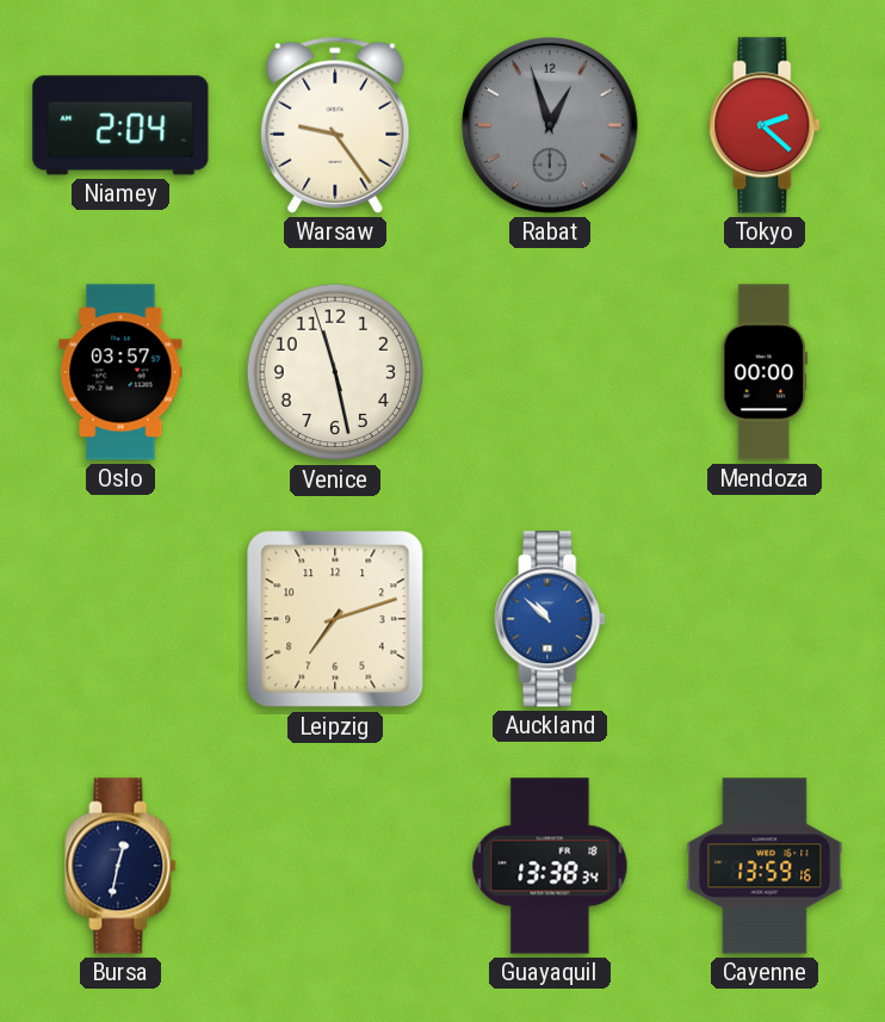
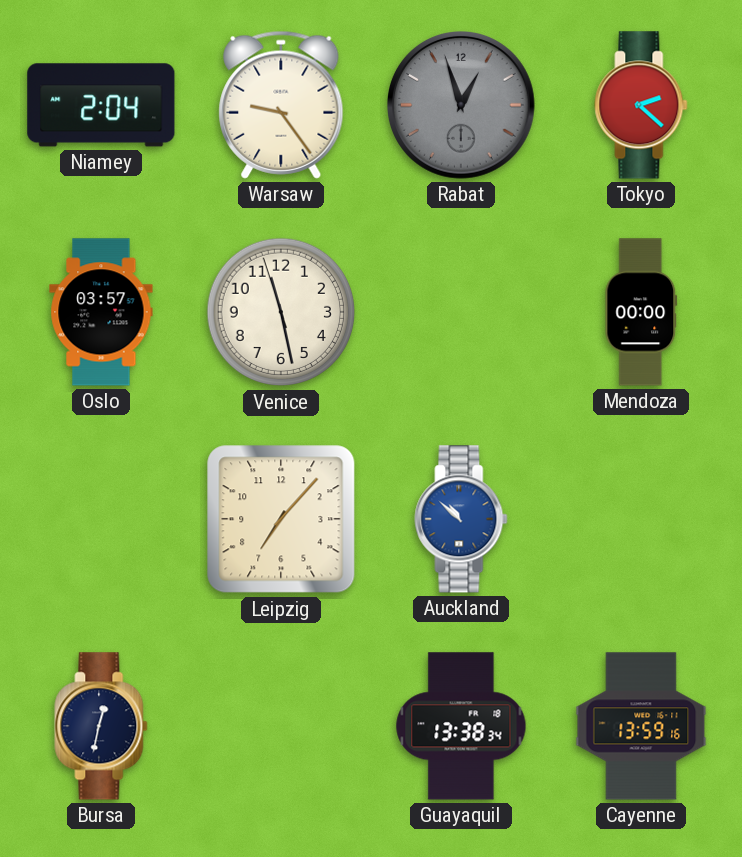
Leipzig: 7:12 -> 7:07
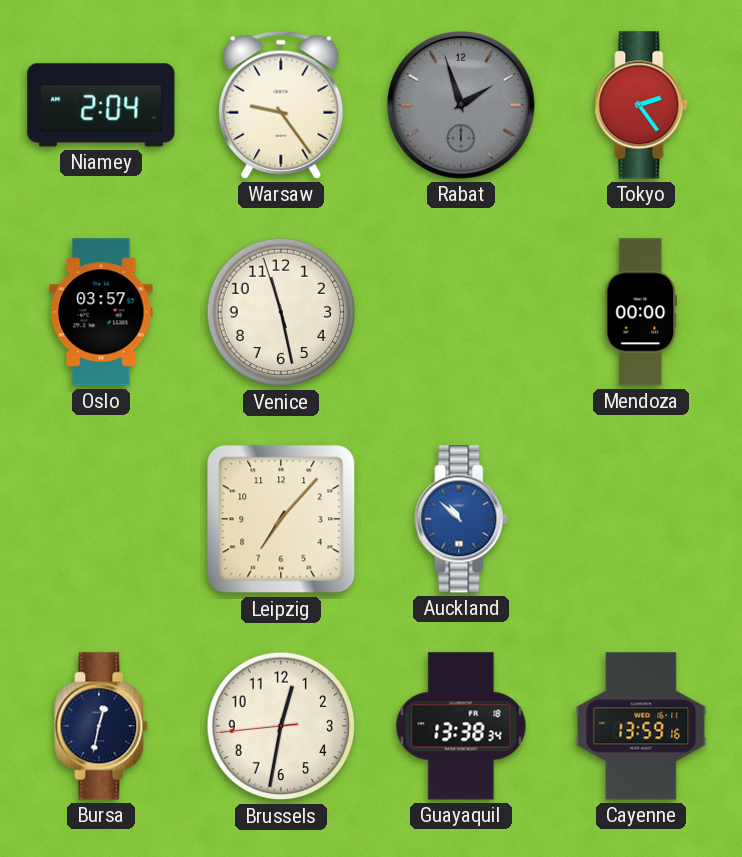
Rabat: 12:57 -> 1:57
Tokyo: 2:22 -> 2:24
Brussels: none -> 12:31
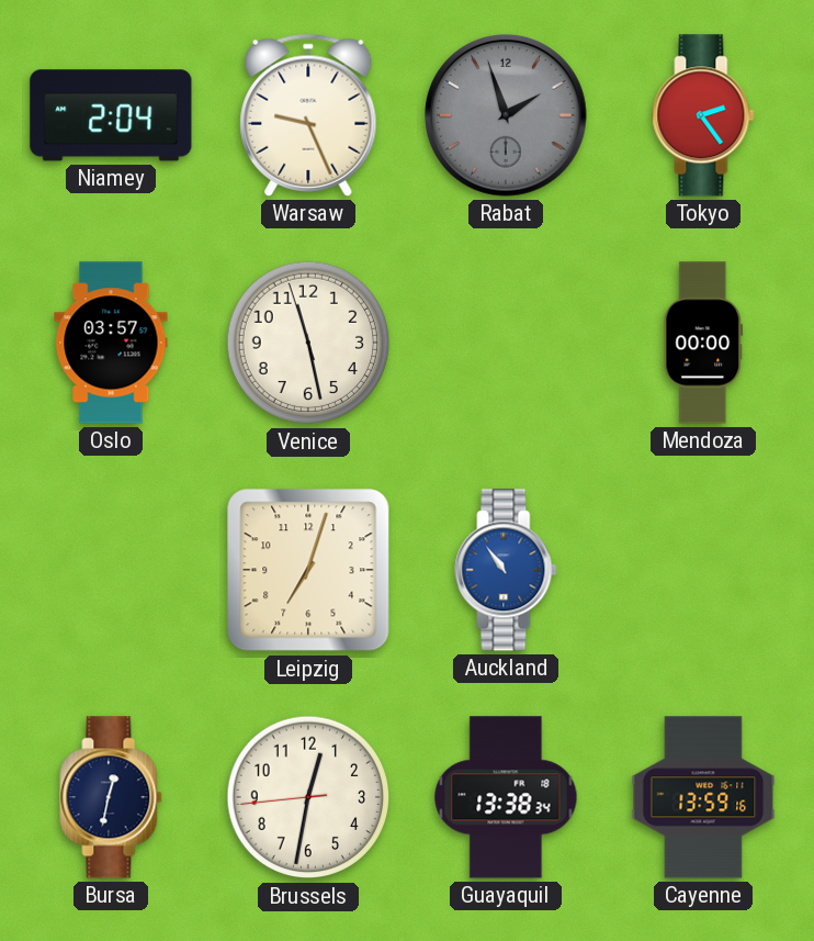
Warsaw: 9:24 -> 9:26
Leipzig: 7:07 -> 7:03
Auckland: 10:52 -> 10:54
